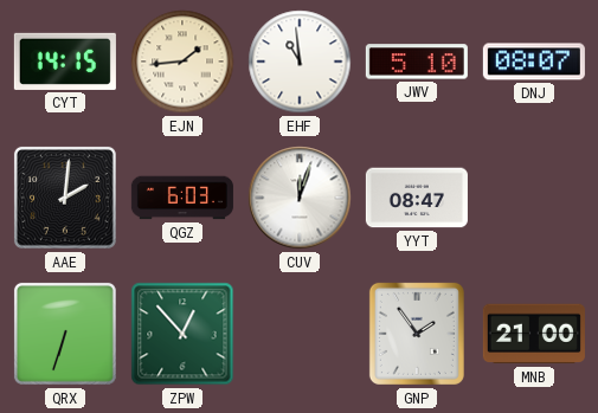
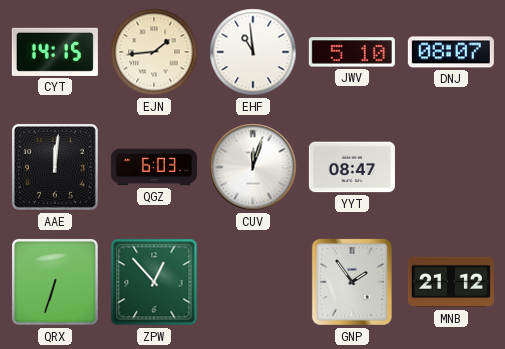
AAE: 2:01 -> 12:01
MNB: 21:00 -> 21:12
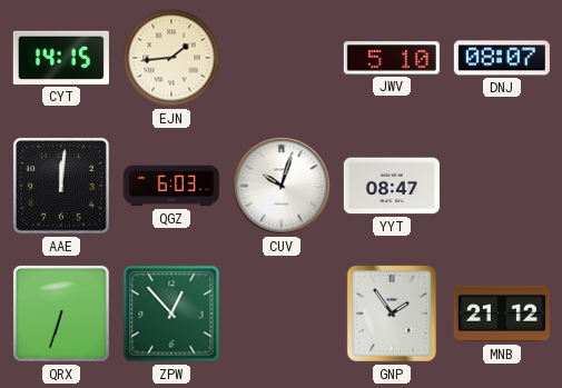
EHF: 10:59 -> none
CUV: 12:03 -> 10:03
